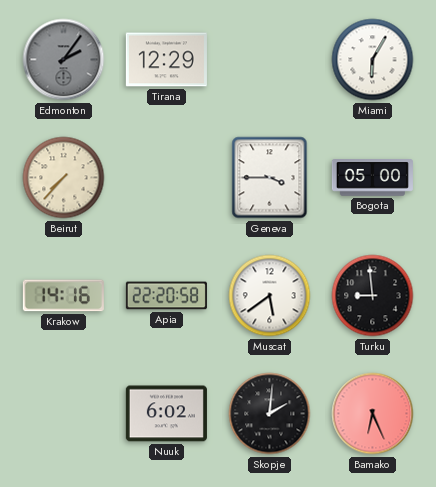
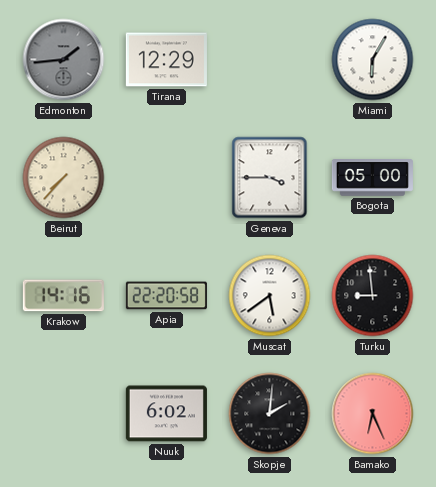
Edmonton: 2:06 -> 1:44
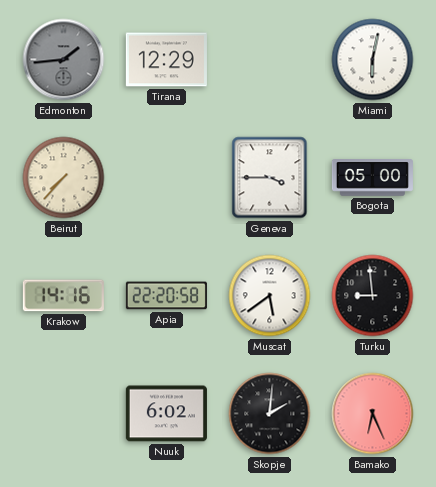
Miami: 6:05 -> 6:02
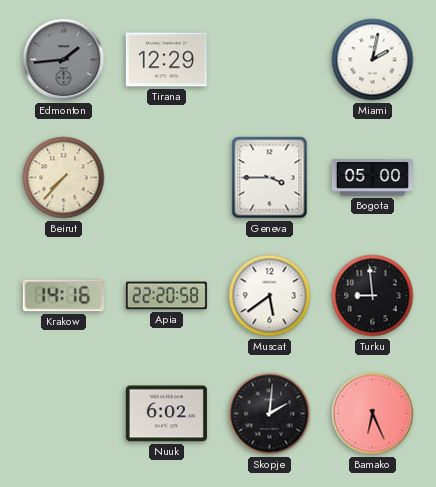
Miami: 6:02 -> 2:02
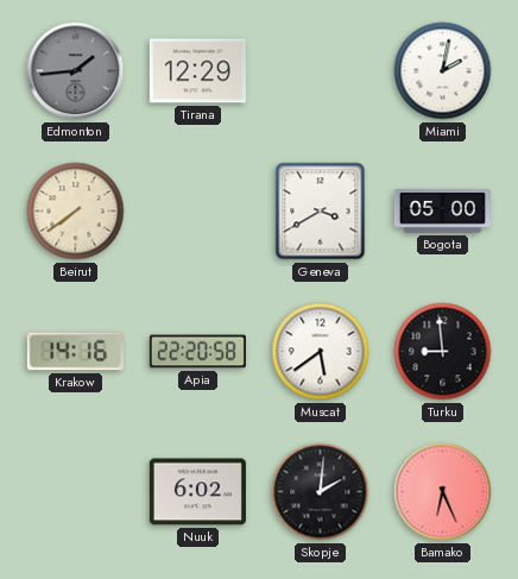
Beirut: 7:37 -> 7:39
Geneva: 3:45 -> 3:40
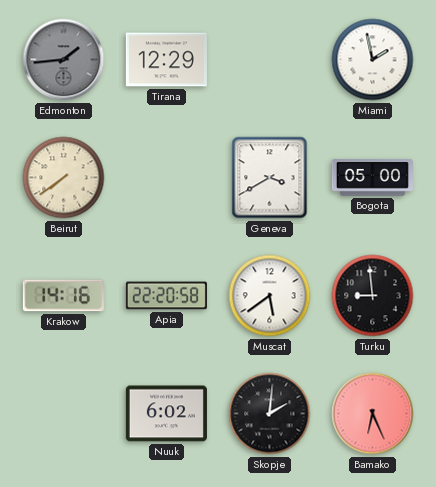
Miami: 2:02 -> 1:58
